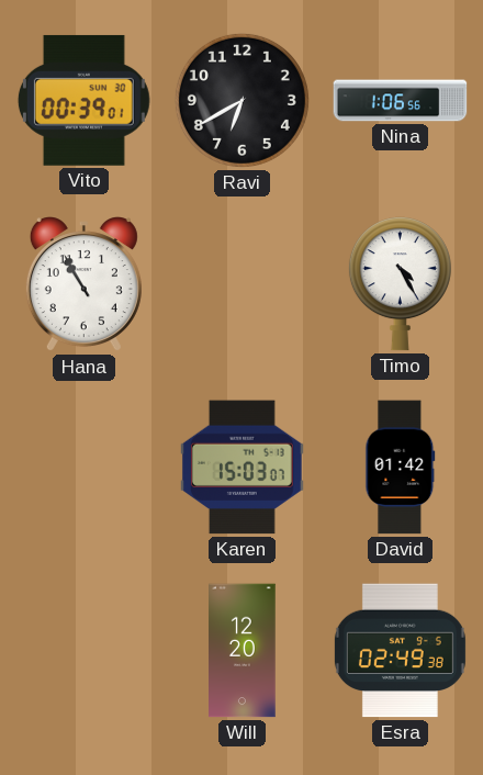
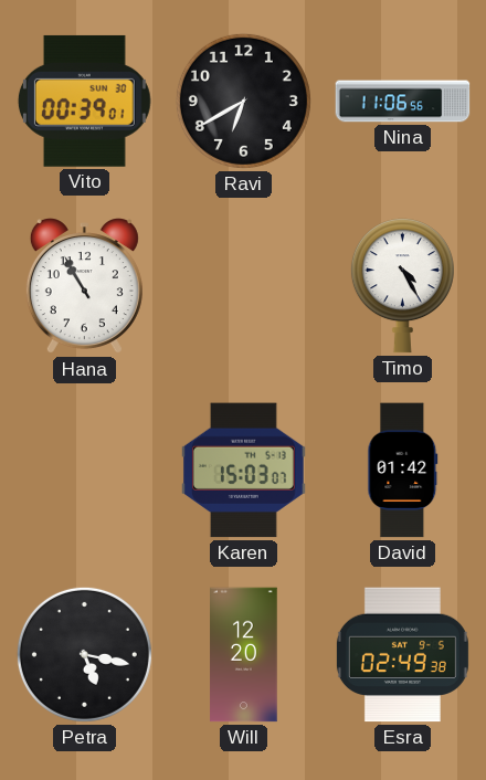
Nina: 1:06 -> 11:06
Petra: none -> 5:17
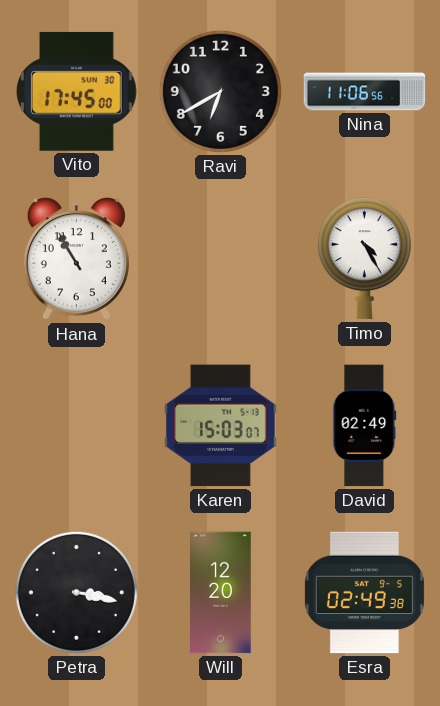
Vito: 00:39 -> 17:45
David: 01:42 -> 02:49
Petra: 5:17 -> 3:17
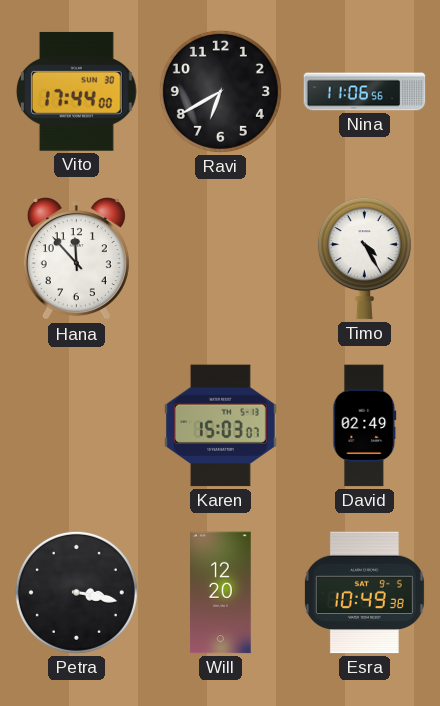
Vito: 17:45 -> 17:44
Hana: 10:55 -> 11:53
Esra: 02:49 -> 10:49
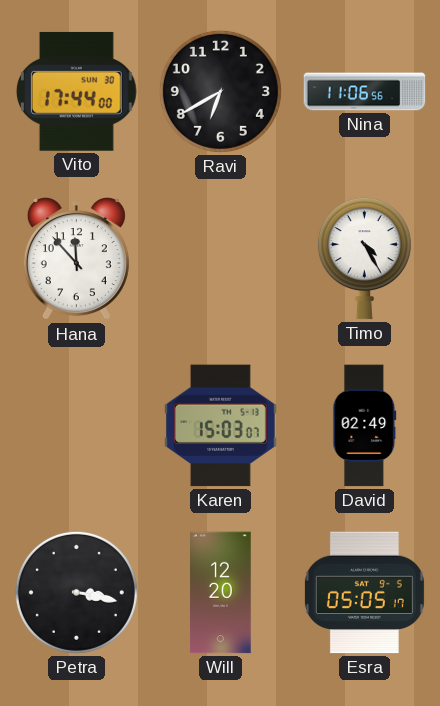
Esra: 10:49 -> 05:05
